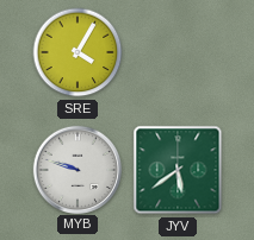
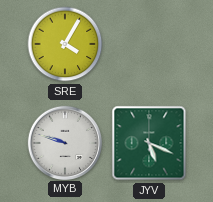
JYV: 5:39 -> 5:19
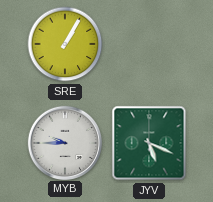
SRE: 4:05 -> 1:05
MYB: 9:48 -> 9:45
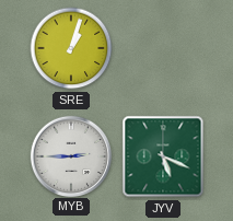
SRE: 1:05 -> 1:03
MYB: 9:45 -> 2:45
